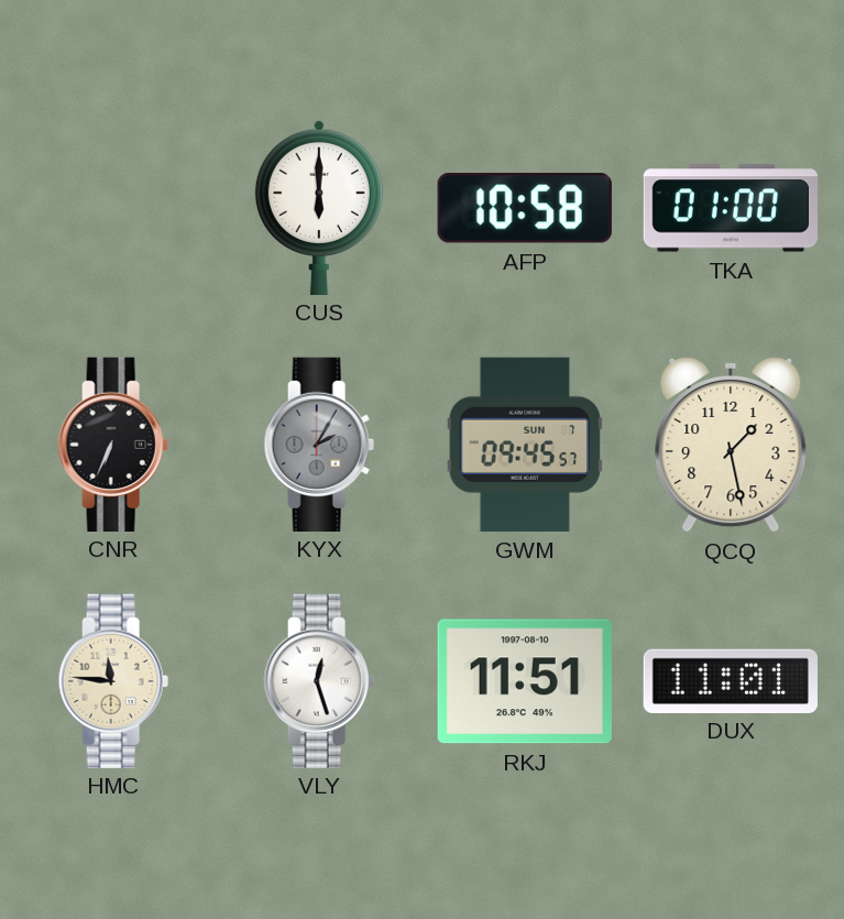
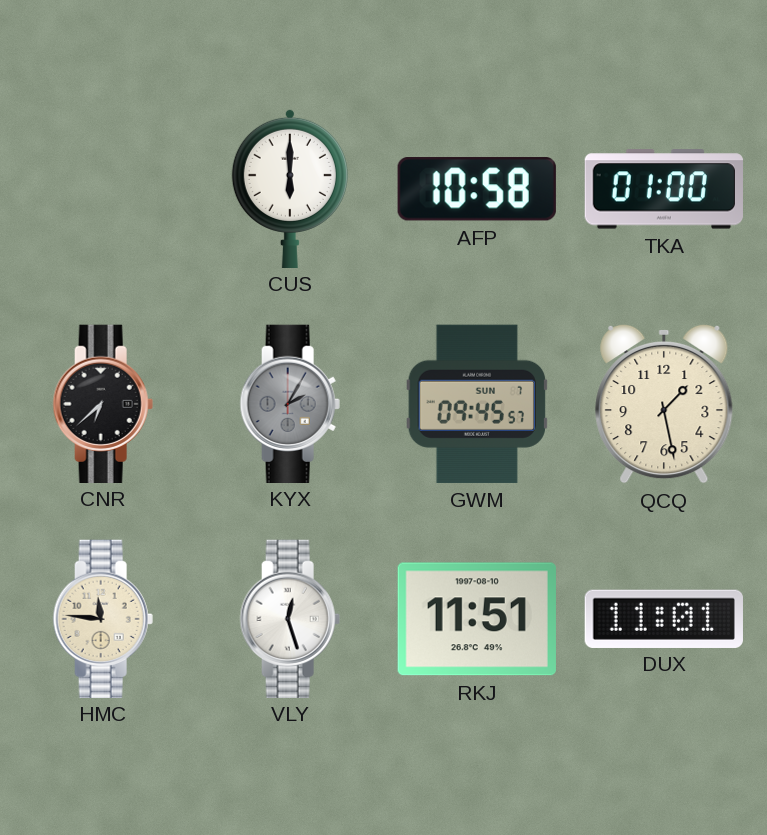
CNR: 6:34 -> 6:38
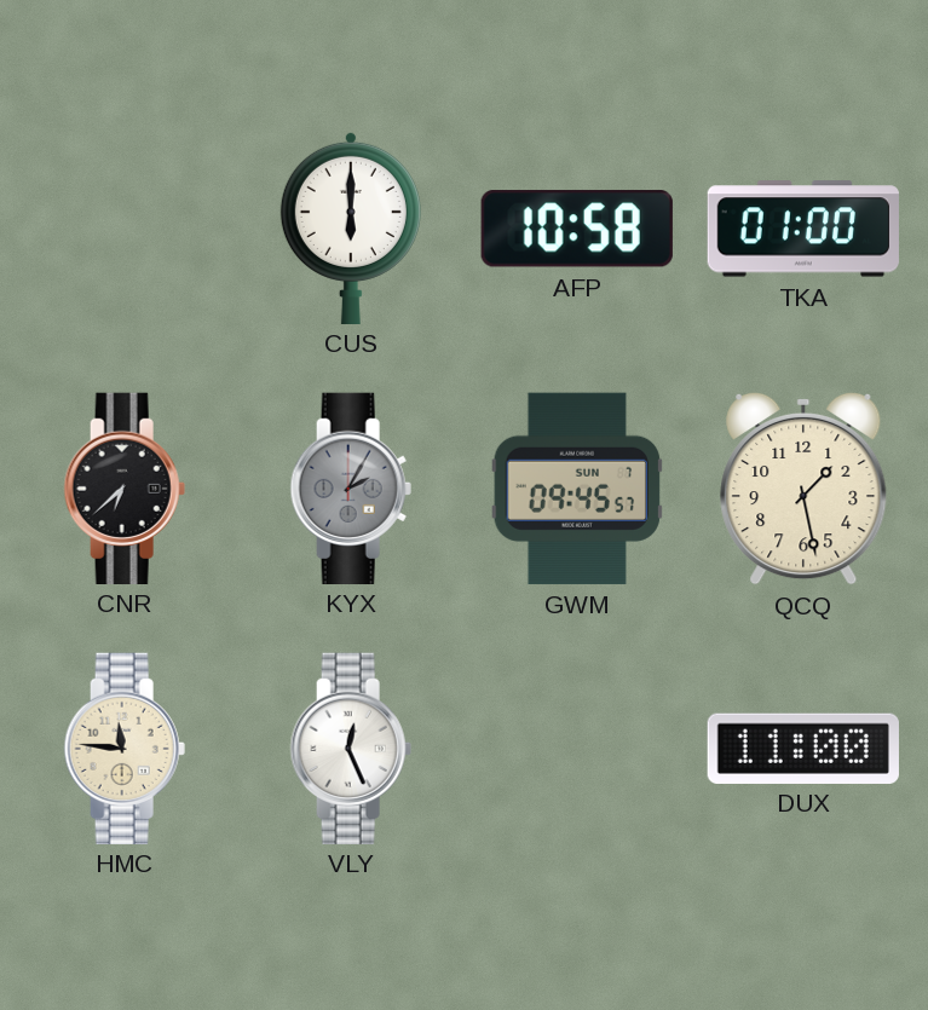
VLY: 12:27 -> 12:26
RKJ: 11:51 -> none
DUX: 11:01 -> 11:00
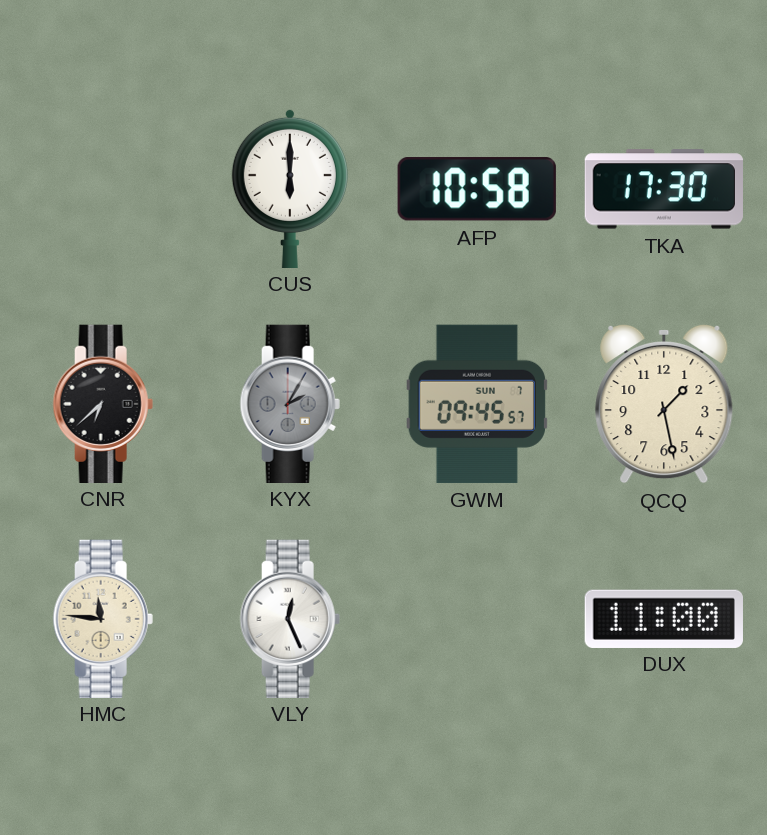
TKA: 01:00 -> 17:30
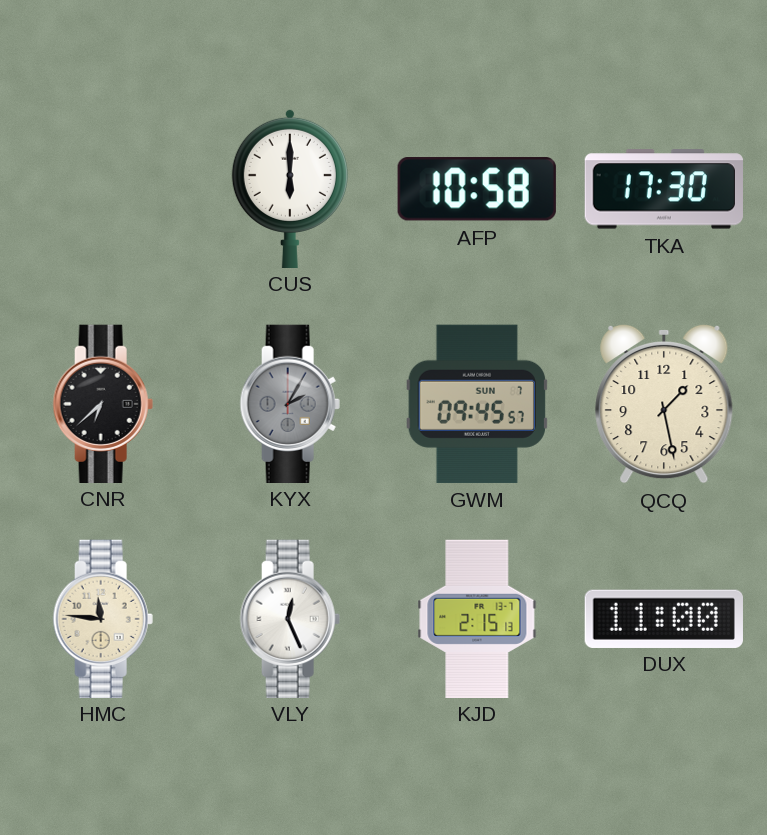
KJD: none -> 2:15
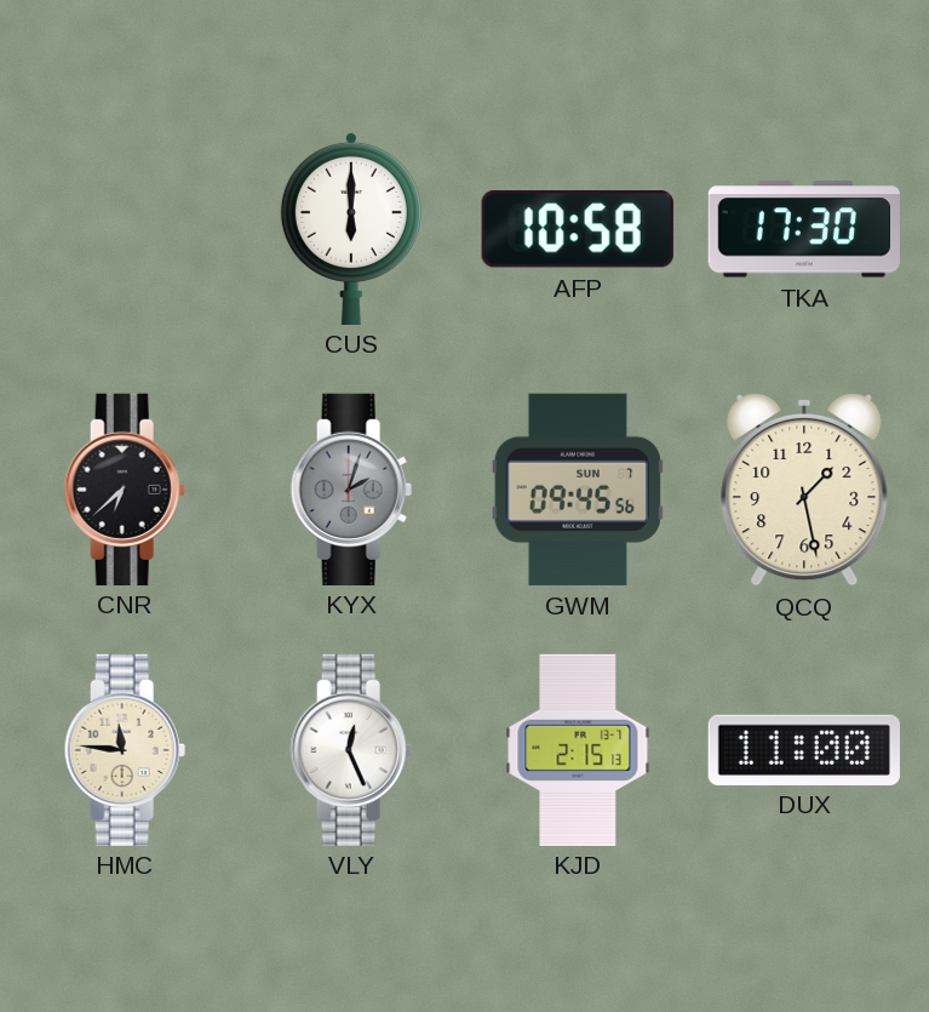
KYX: 2:05 -> 2:03
GWM: 09:45:57 -> 09:45:56
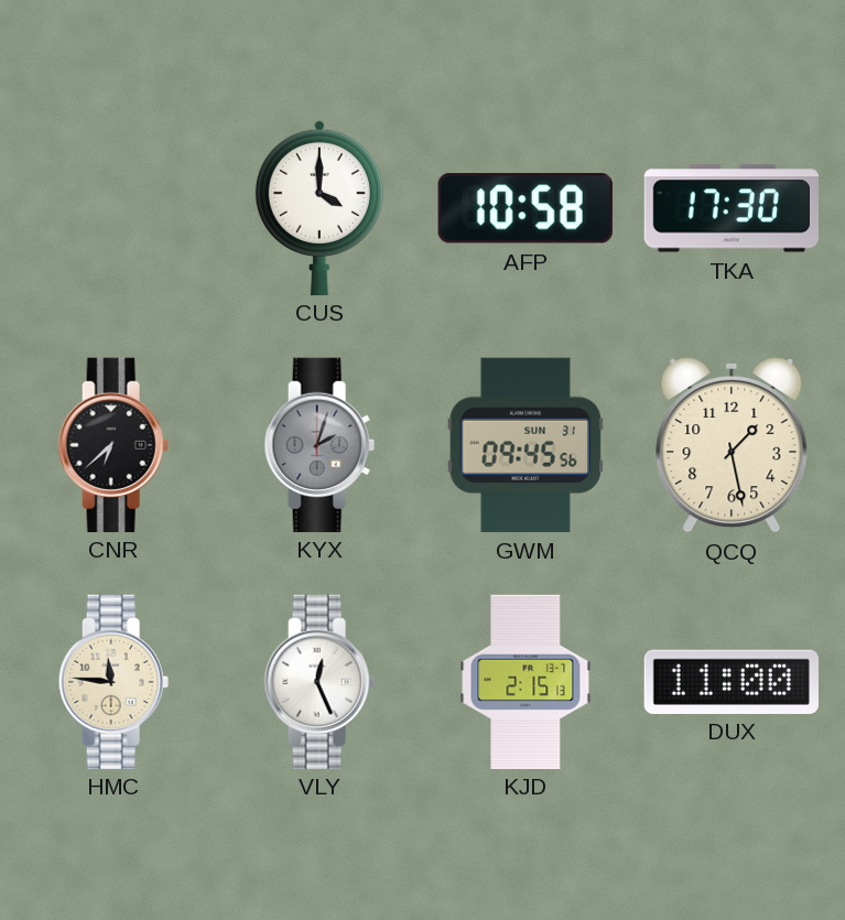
CUS: 6:00 -> 4:00
GWM date: SUN 7 -> SUN 31
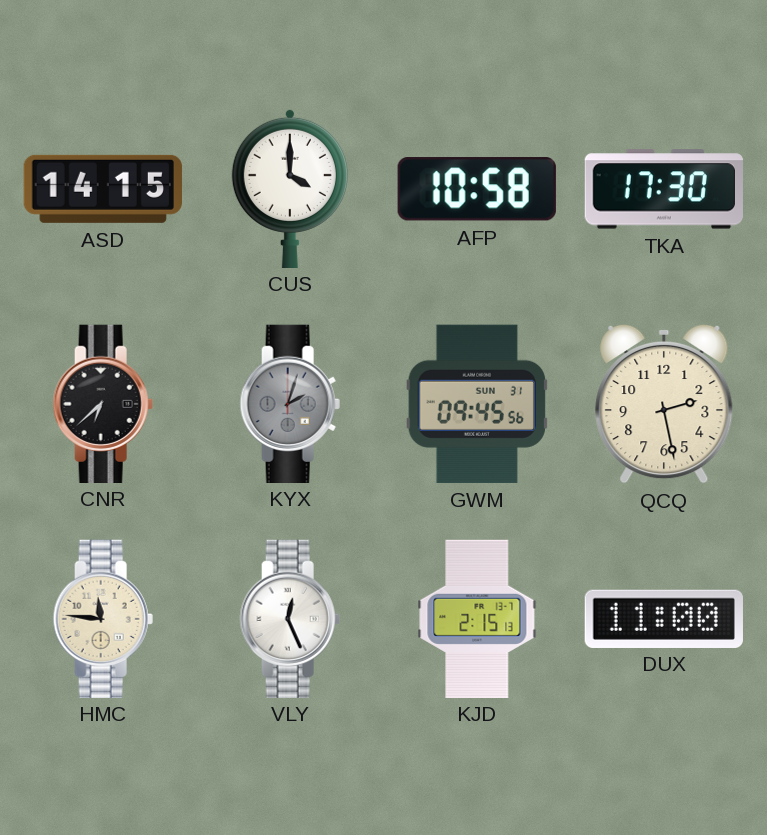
ASD: none -> 14:15
QCQ: 1:28 -> 2:28
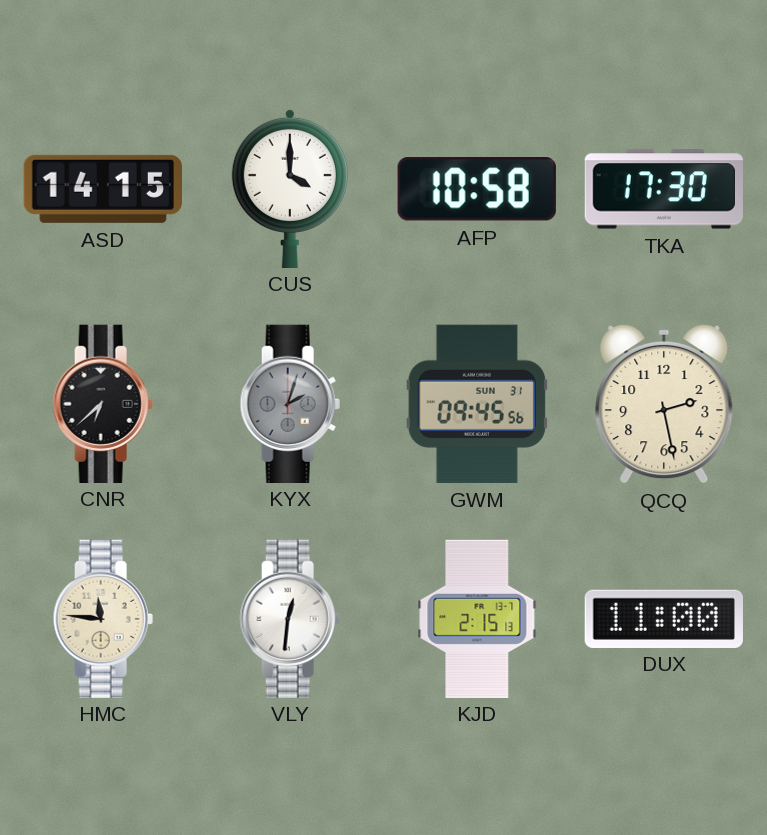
VLY: 12:26 -> 12:31
